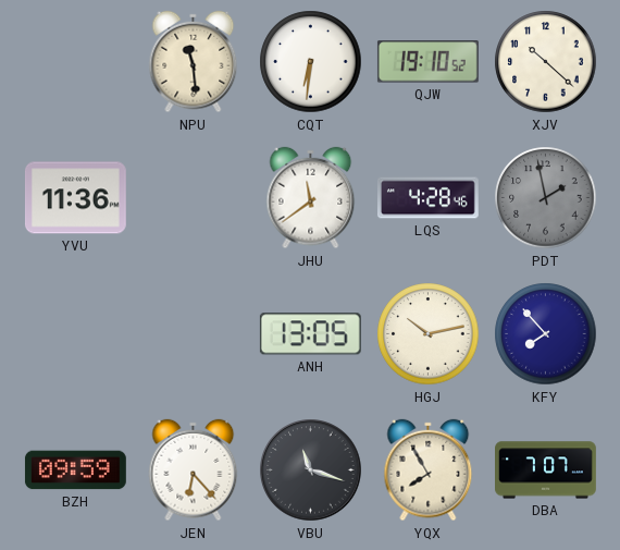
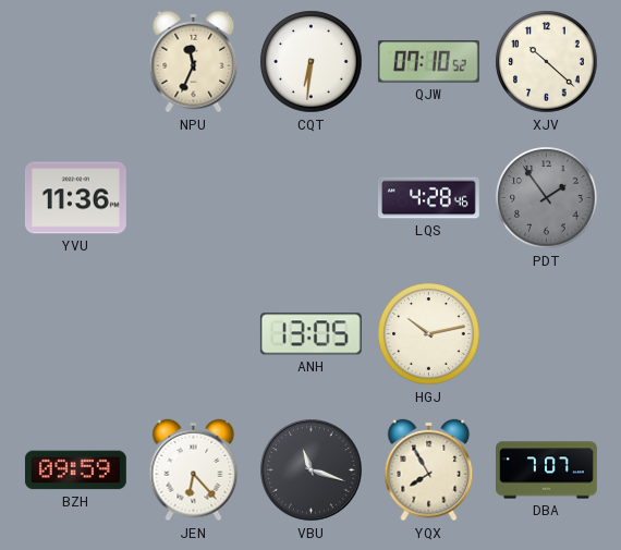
NPU: 11:29 -> 11:34
QJW: 19:10 -> 07:10
JHU: 11:39 -> none
PDT: 1:58 -> 1:54
KFY: 7:53 -> none
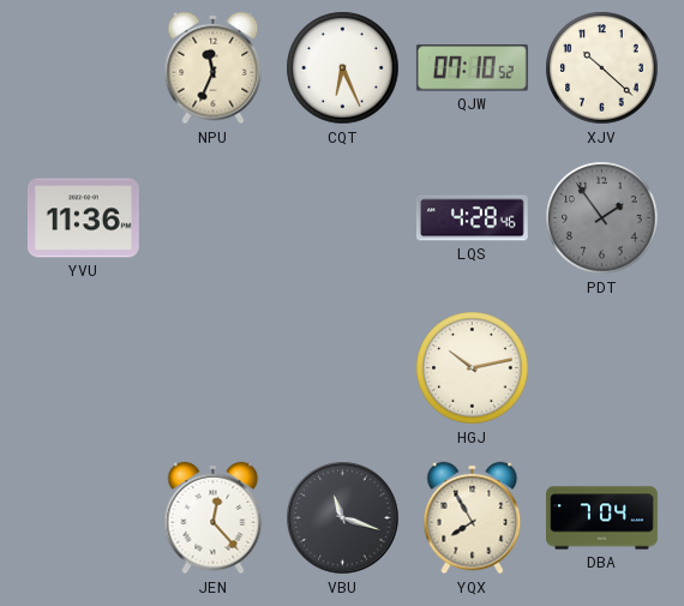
CQT: 6:31 -> 6:26
ANH: 13:05 -> none
BZH: 09:59 -> none
JEN: 6:23 -> 12:23
DBA: 7:07 -> 7:04
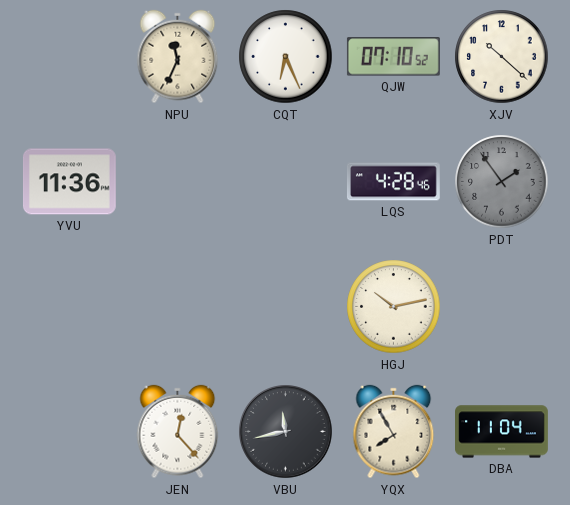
VBU: 11:18 -> 11:43
DBA: 7:04 -> 11:04
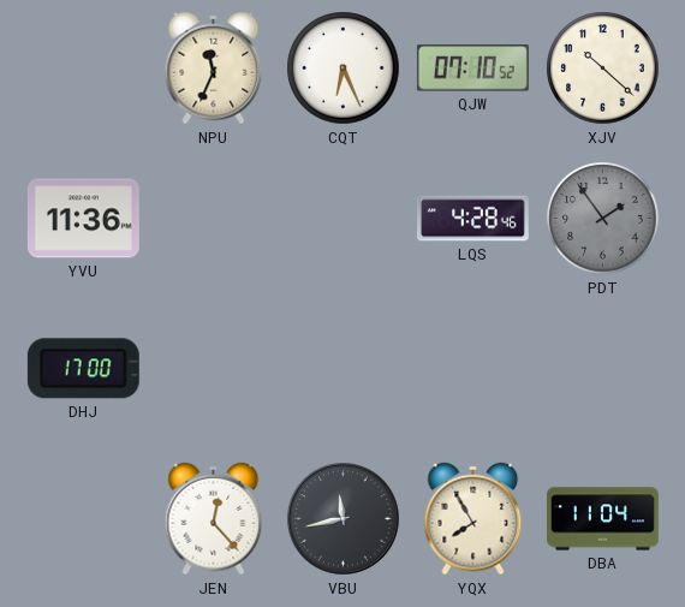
DHJ: none -> 17:00
HGJ: 10:13 -> none
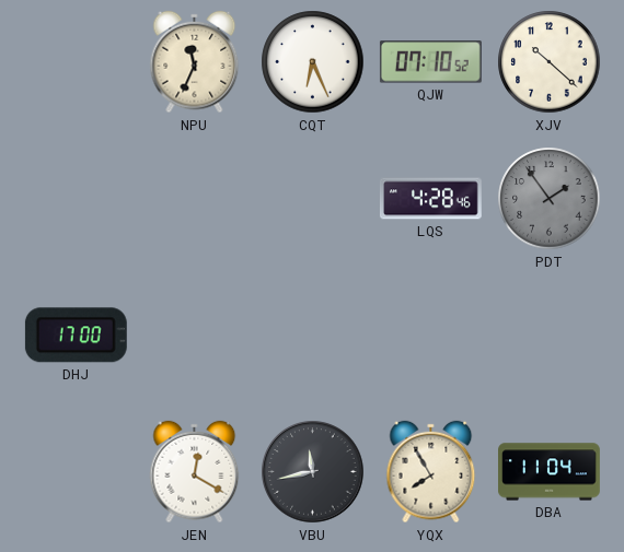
YVU: 11:36 -> none
JEN: 12:23 -> 12:20
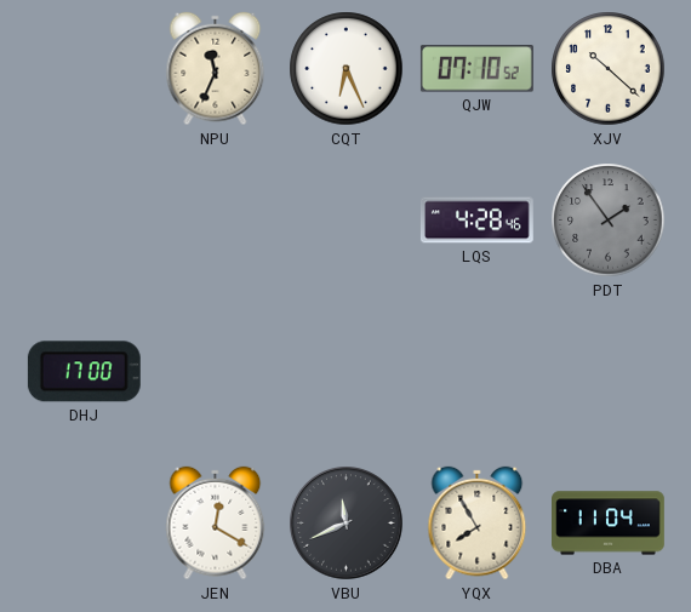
VBU: 11:43 -> 11:41
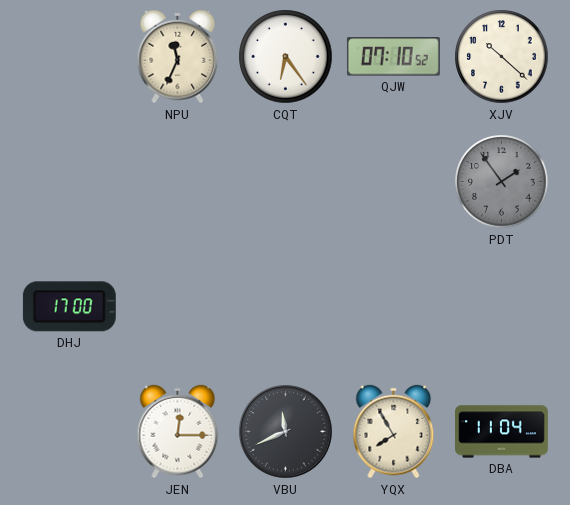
CQT: 6:26 -> 6:24
LQS: 4:28 -> none
JEN: 12:20 -> 12:15
